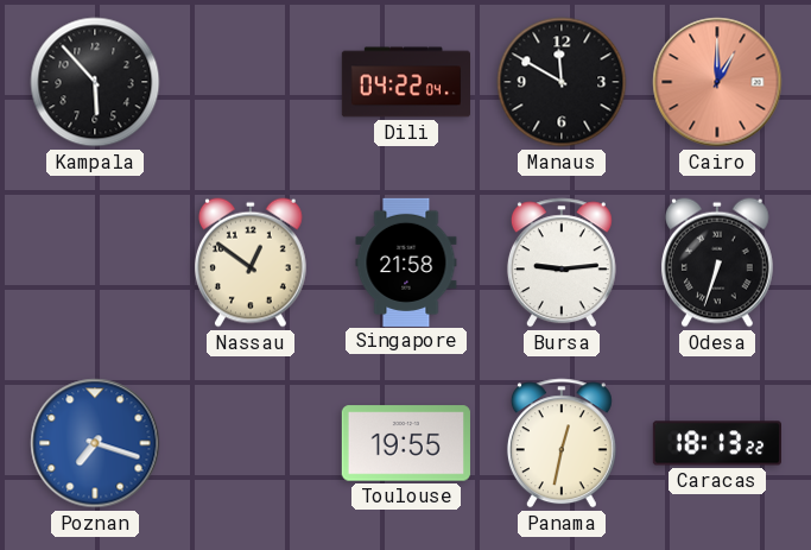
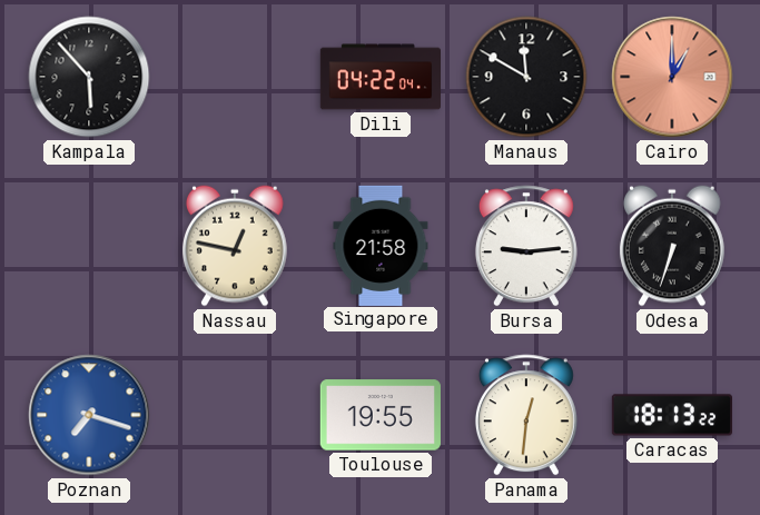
Nassau: 12:51 -> 12:47
Panama: 12:32 -> 12:31
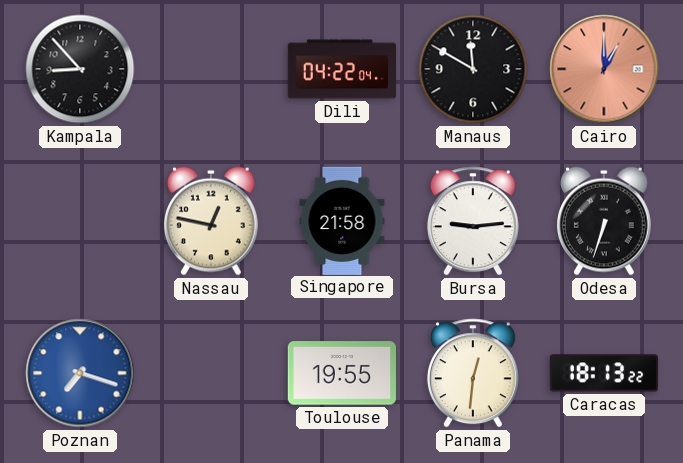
Kampala: 5:53 -> 8:53
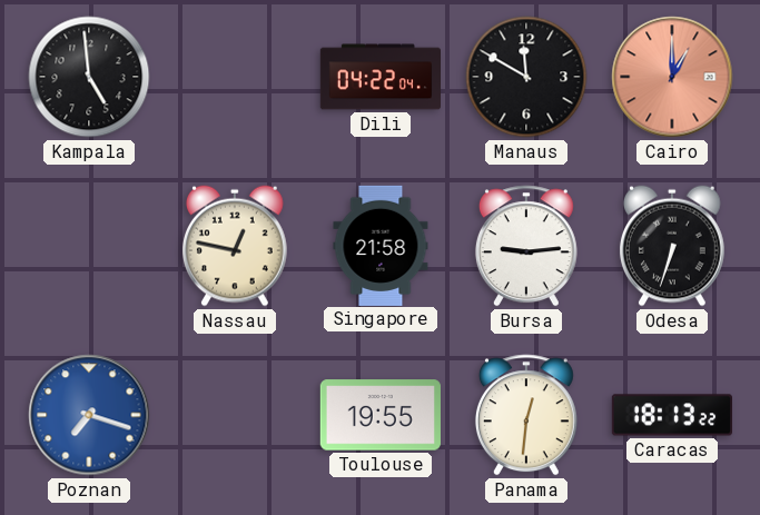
Kampala: 8:53 -> 4:59
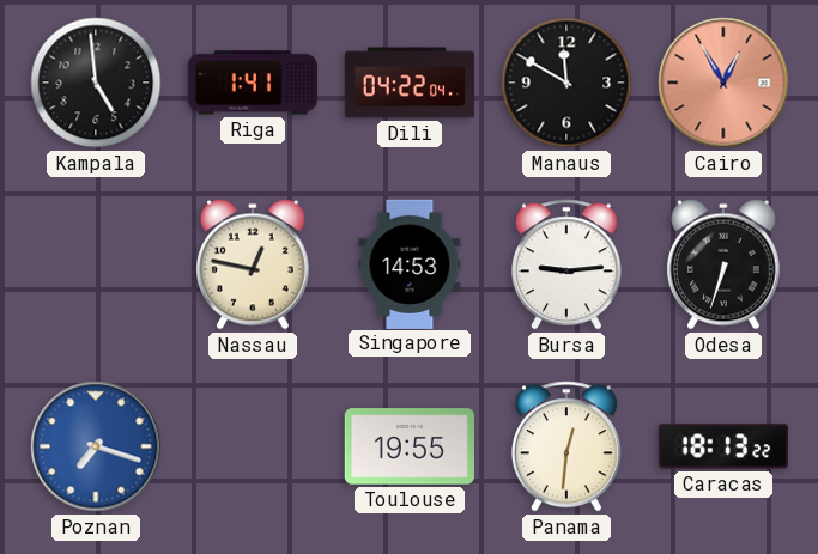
Riga: none -> 1:41
Cairo: 1:00 -> 12:55
Singapore: 21:58 -> 14:53
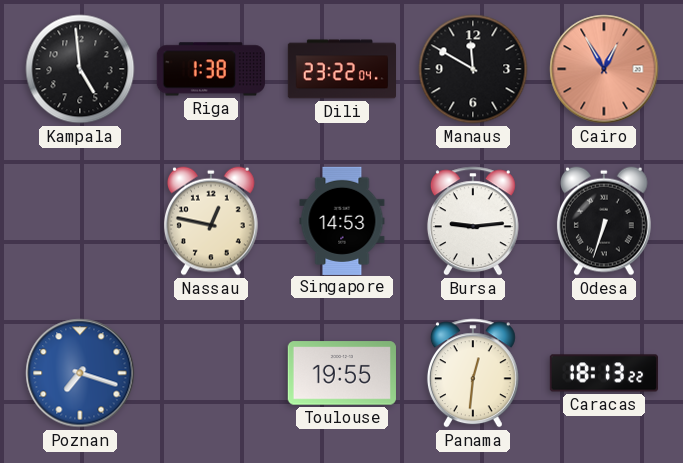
Riga: 1:41 -> 1:38
Dili: 04:22 -> 23:22
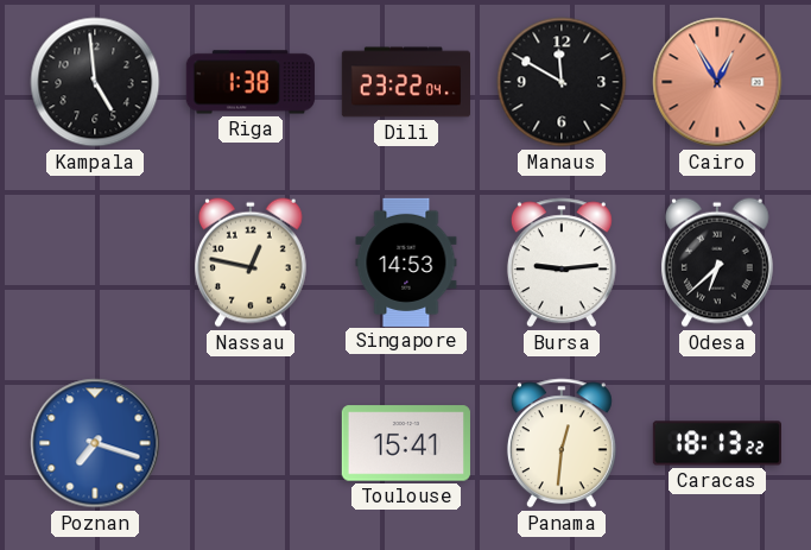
Odesa: 6:33 -> 6:38
Toulouse: 19:55 -> 15:41
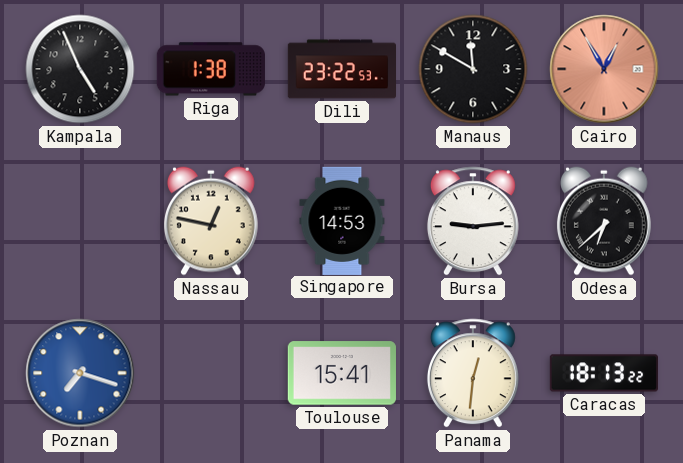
Kampala: 4:59 -> 4:56
Dili: 23:22:04 -> 23:22:53
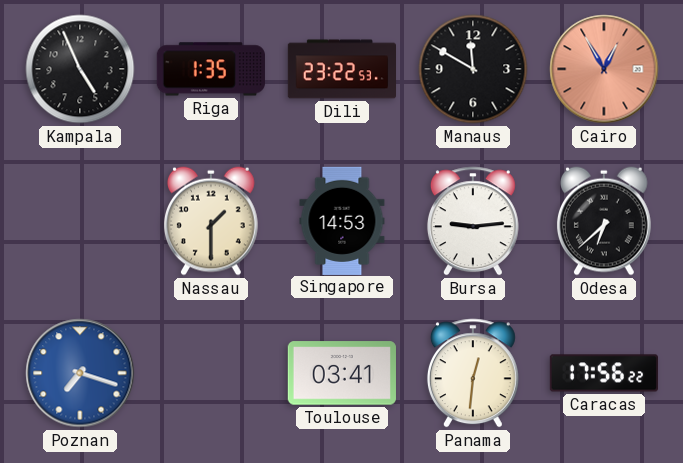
Riga: 1:38 -> 1:35
Nassau: 12:47 -> 1:30
Toulouse: 15:41 -> 03:41
Caracas: 18:13 -> 17:56
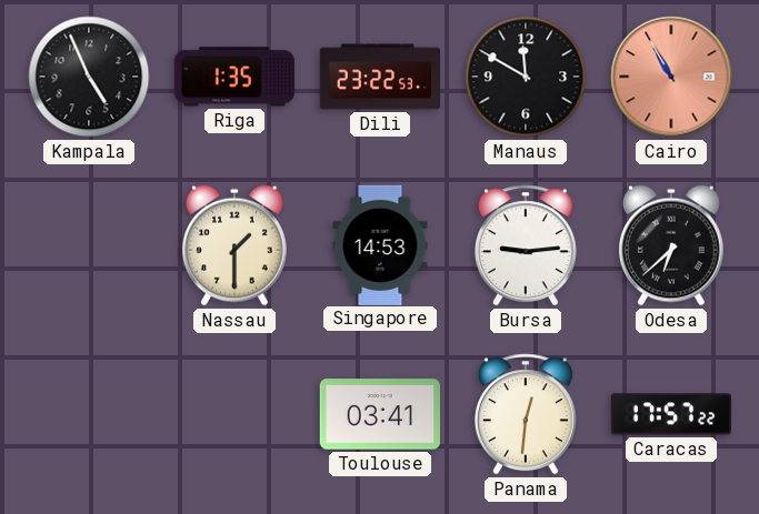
Cairo: 12:55 -> 10:55
Poznan: 7:18 -> none
Caracas: 17:56 -> 17:57
